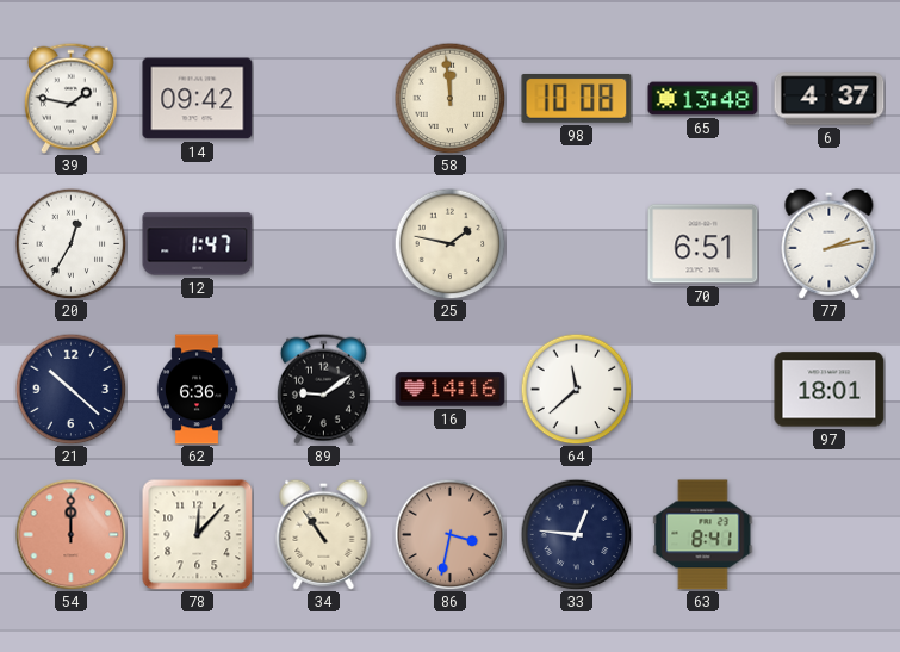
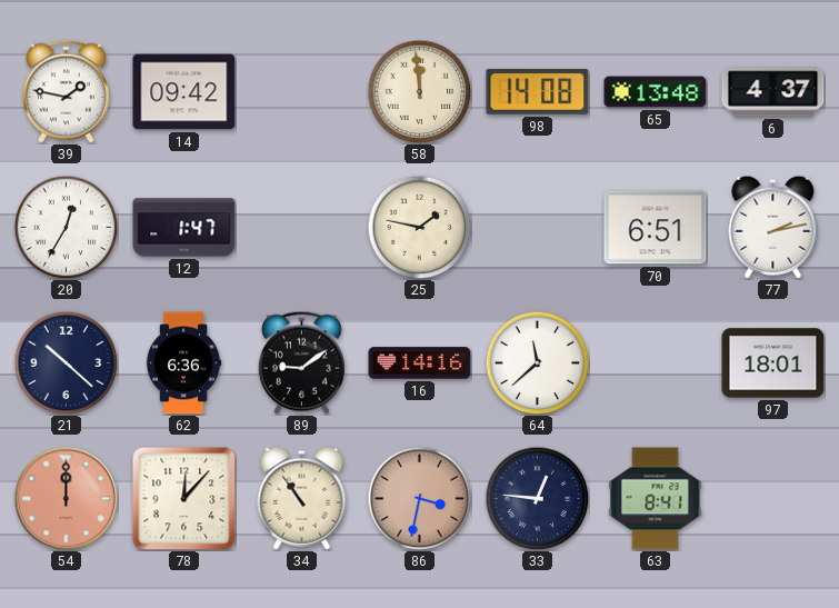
98: 10:08 -> 14:08
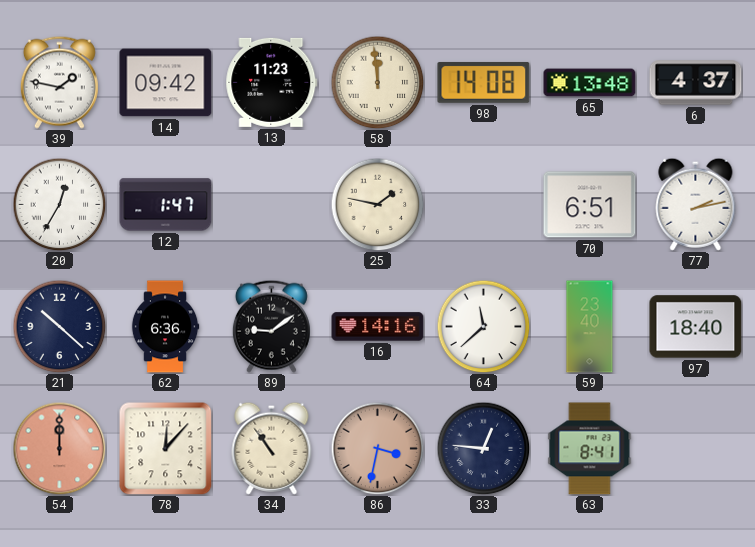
13: none -> 11:23
59: none -> 23:40
97: 18:01 -> 18:40
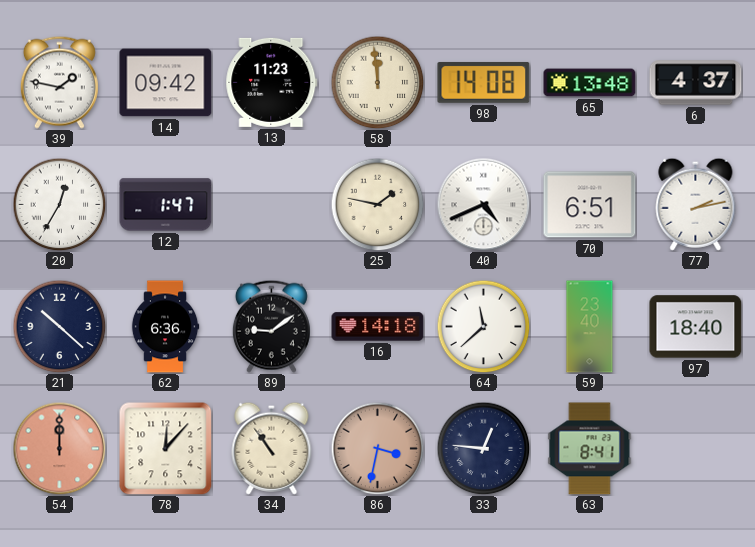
40: none -> 4:41
16: 14:16 -> 14:18
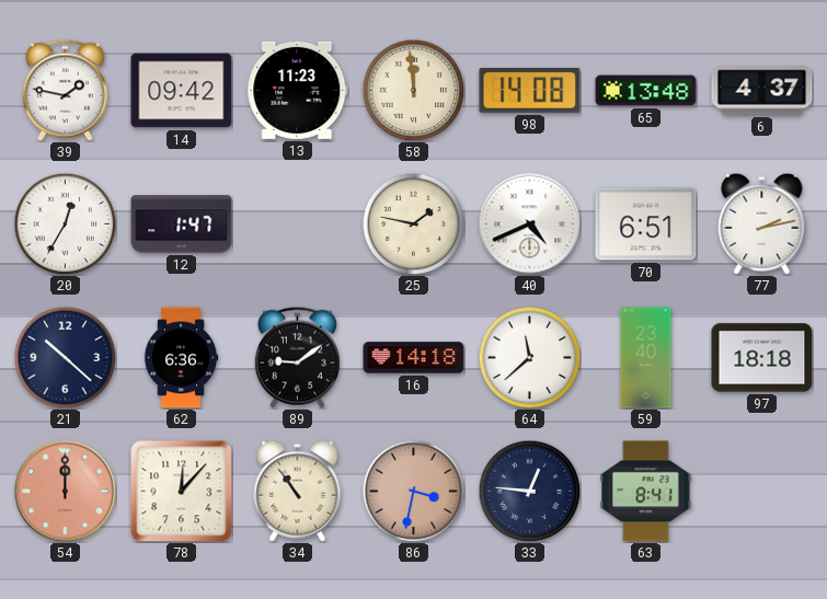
97: 18:40 -> 18:18
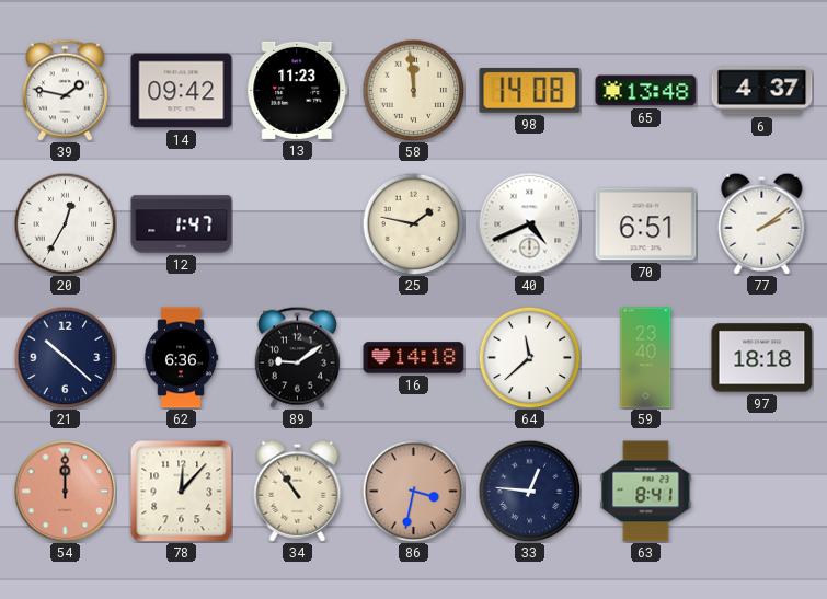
77: 2:13 -> 2:09
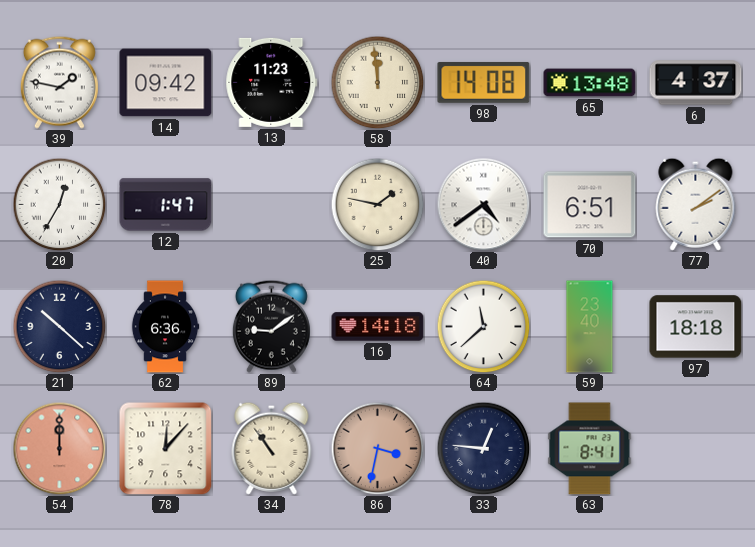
40: 4:41 -> 4:39
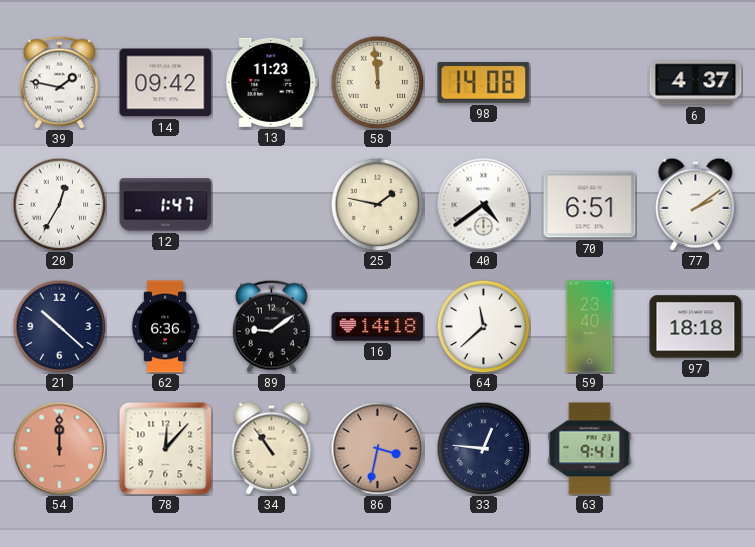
65: 13:48 -> none
63: 8:41 -> 9:41
